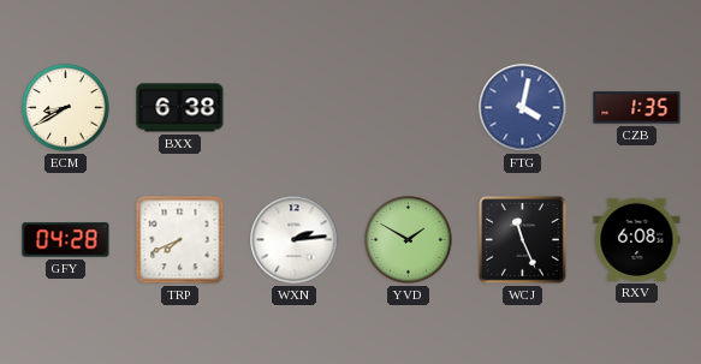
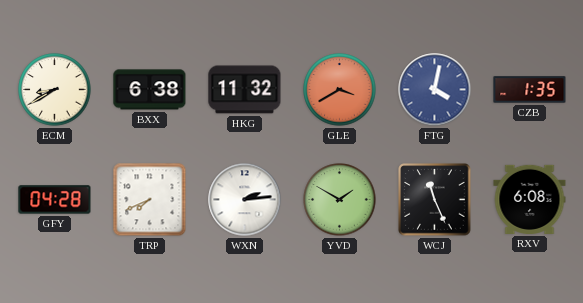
HKG: none -> 11:32
GLE: none -> 3:40
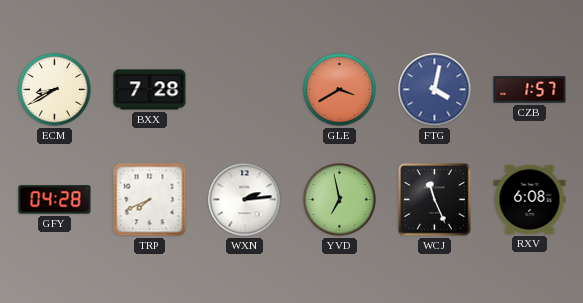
BXX: 6:38 -> 7:28
HKG: 11:32 -> none
CZB: 1:35 -> 1:57
YVD: 1:50 -> 6:58
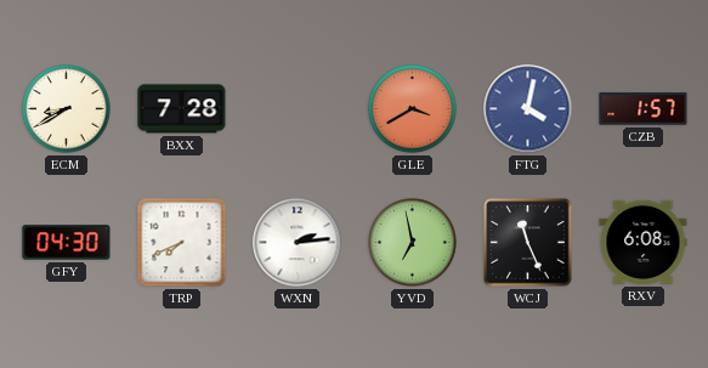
GFY: 04:28 -> 04:30
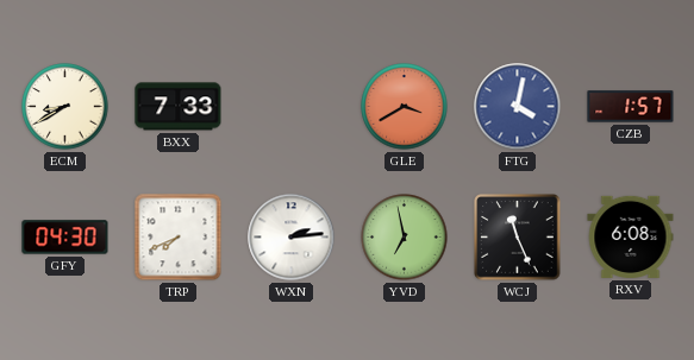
BXX: 7:28 -> 7:33
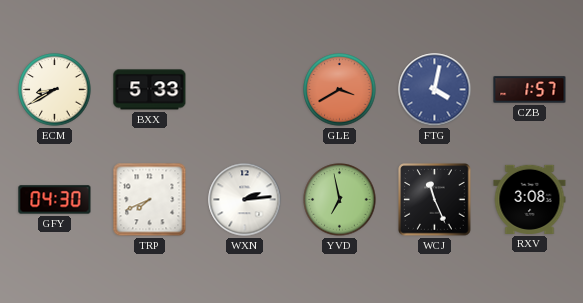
BXX: 7:33 -> 5:33
RXV: 6:08 -> 3:08
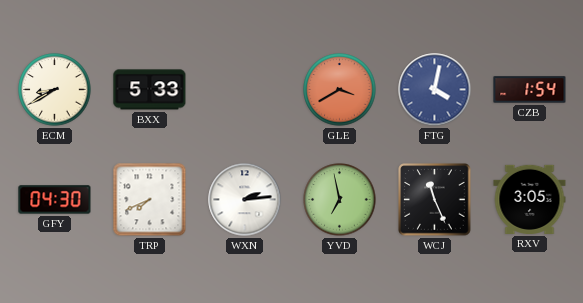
CZB: 1:57 -> 1:54
RXV: 3:08 -> 3:05
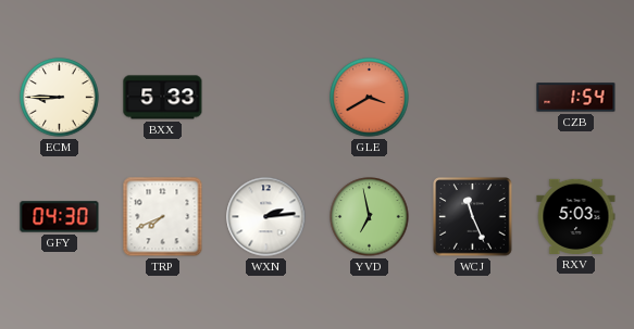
ECM: 8:40 -> 8:45
FTG: 4:02 -> none
RXV: 3:05 -> 5:03
